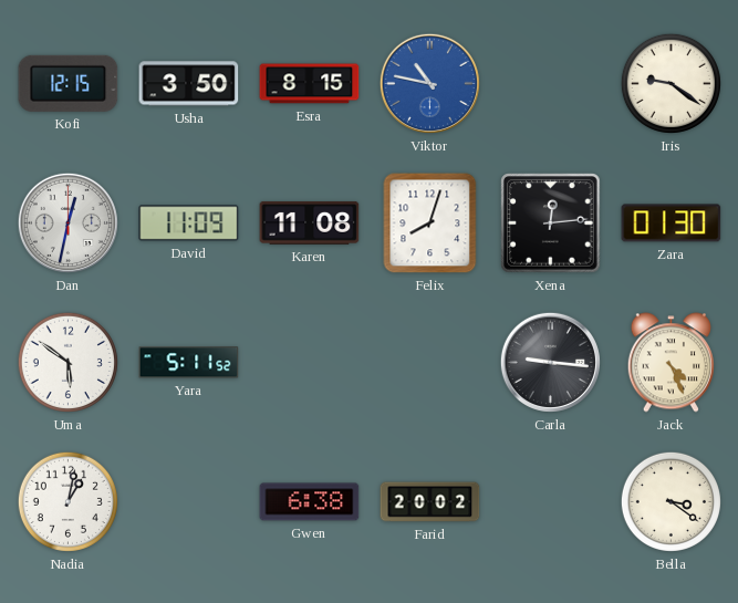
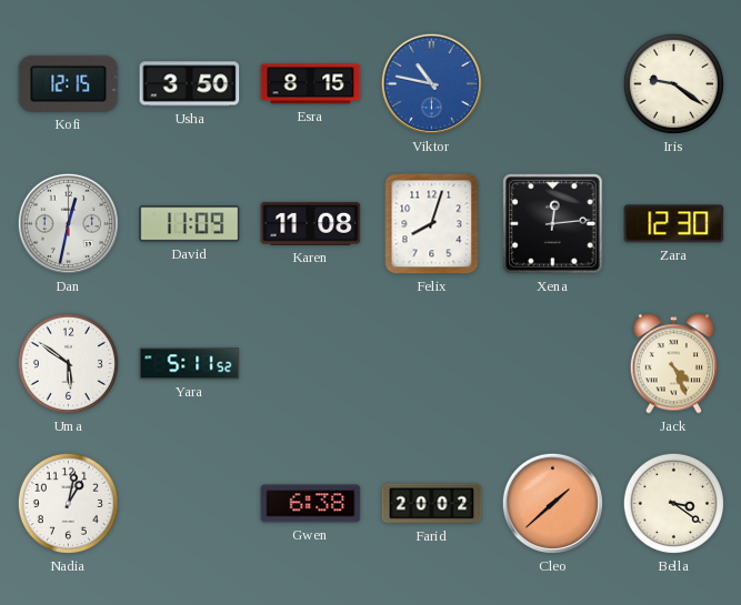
Zara: 01:30 -> 12:30
Carla: 9:16 -> none
Cleo: none -> 1:38
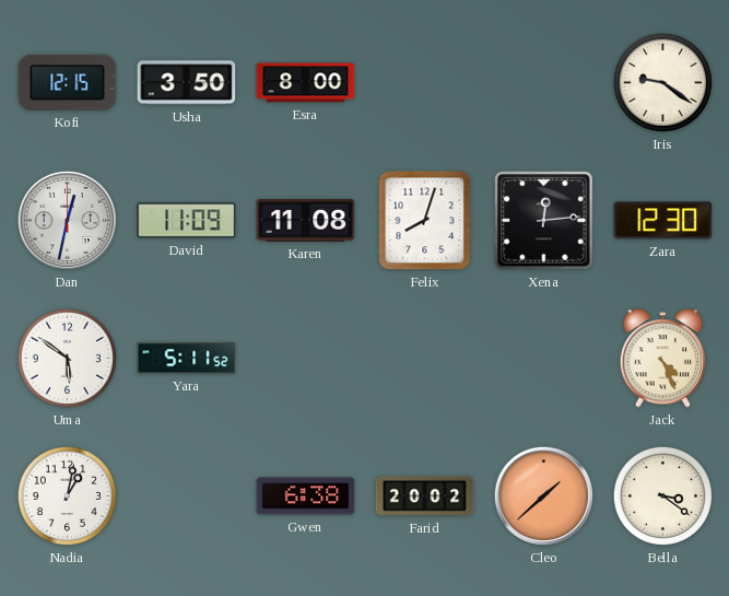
Esra: 8:15 -> 8:00
Viktor: 10:47 -> none
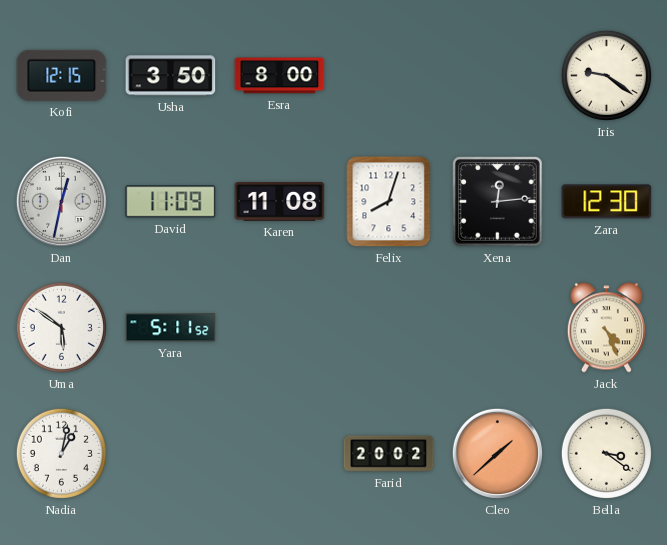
Gwen: 6:38 -> none
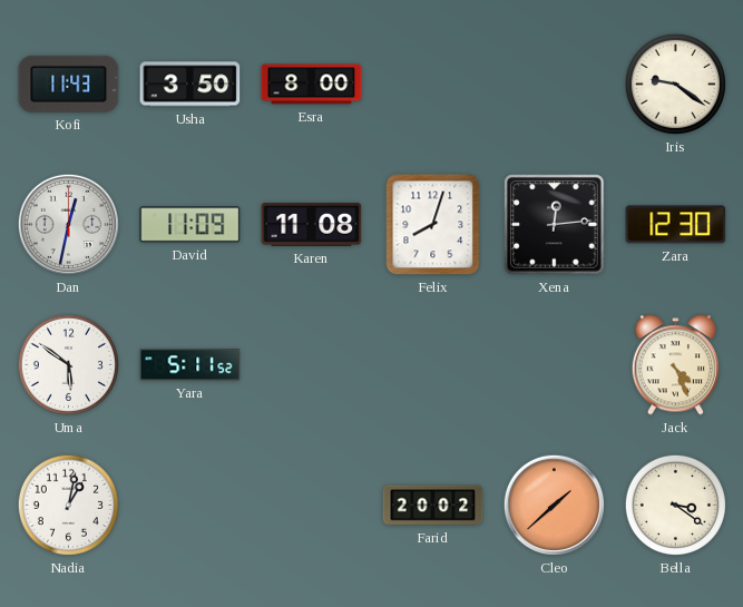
Kofi: 12:15 -> 11:43
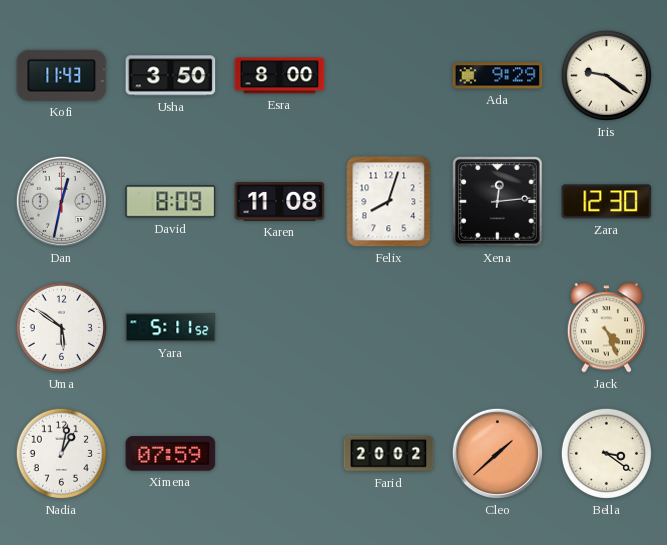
Ada: none -> 9:29
David: 11:09 -> 8:09
Ximena: none -> 07:59
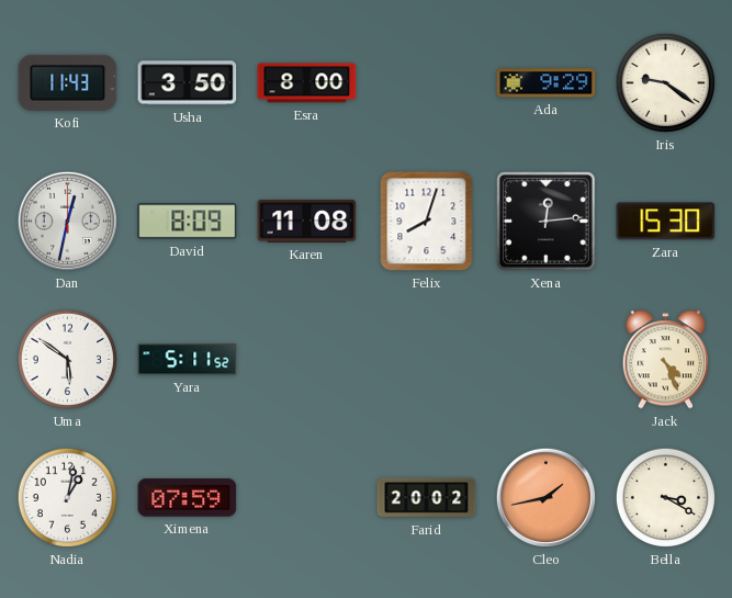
Zara: 12:30 -> 15:30
Cleo: 1:38 -> 1:43
Bella: 3:21 -> 3:20
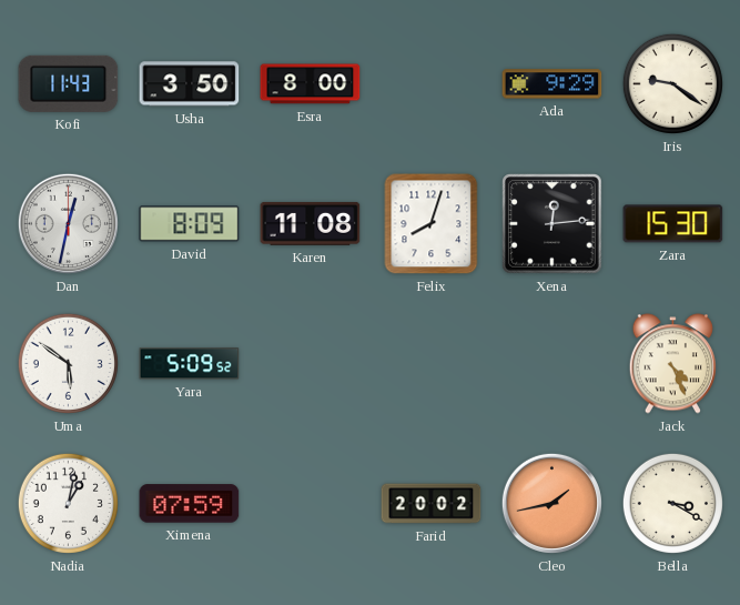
Yara: 5:11 -> 5:09
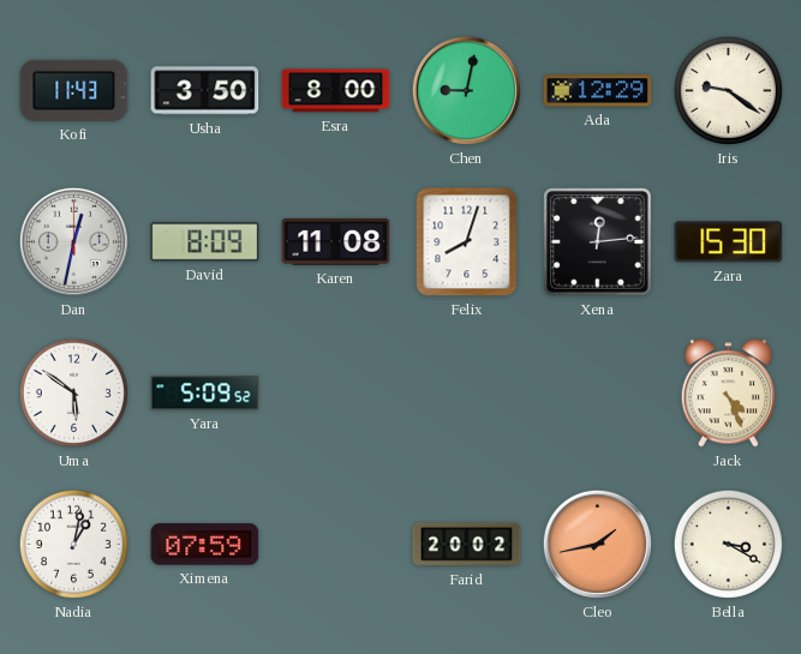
Chen: none -> 9:02
Ada: 9:29 -> 12:29
